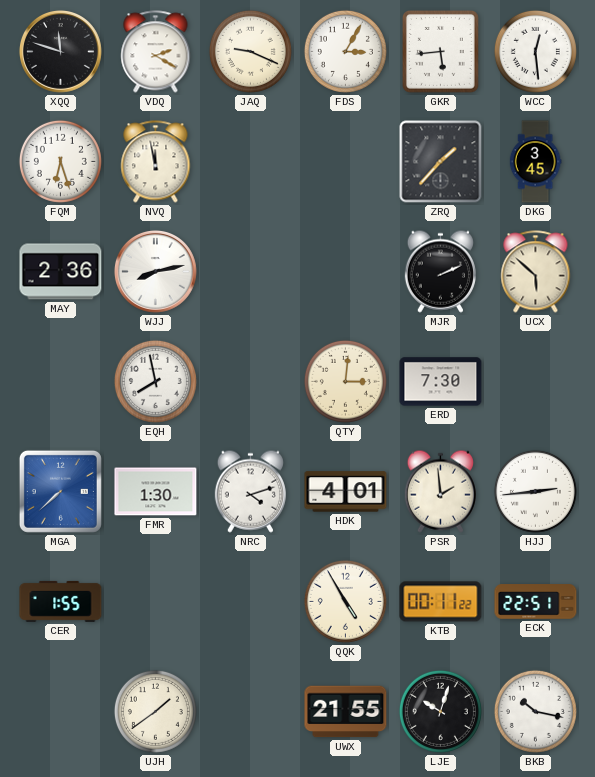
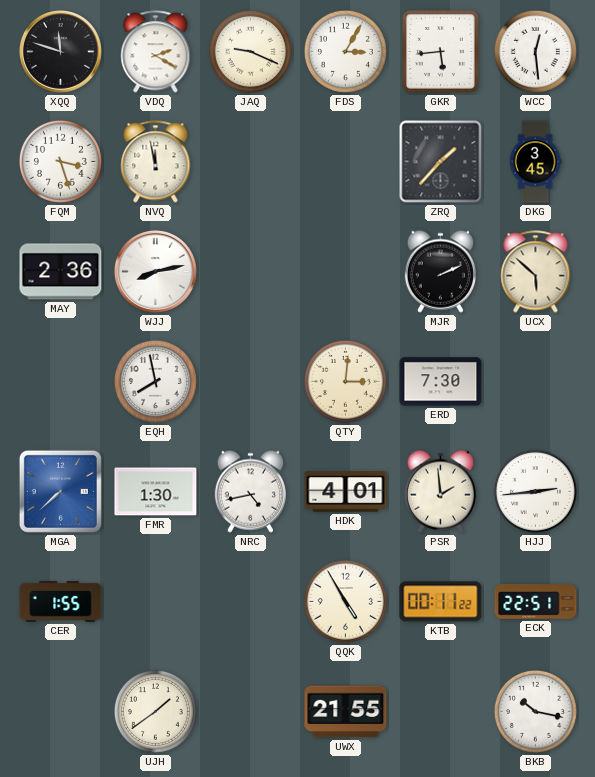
FQM: 6:27 -> 3:27
NRC: 4:12 -> 4:43
LJE: 10:03 -> none
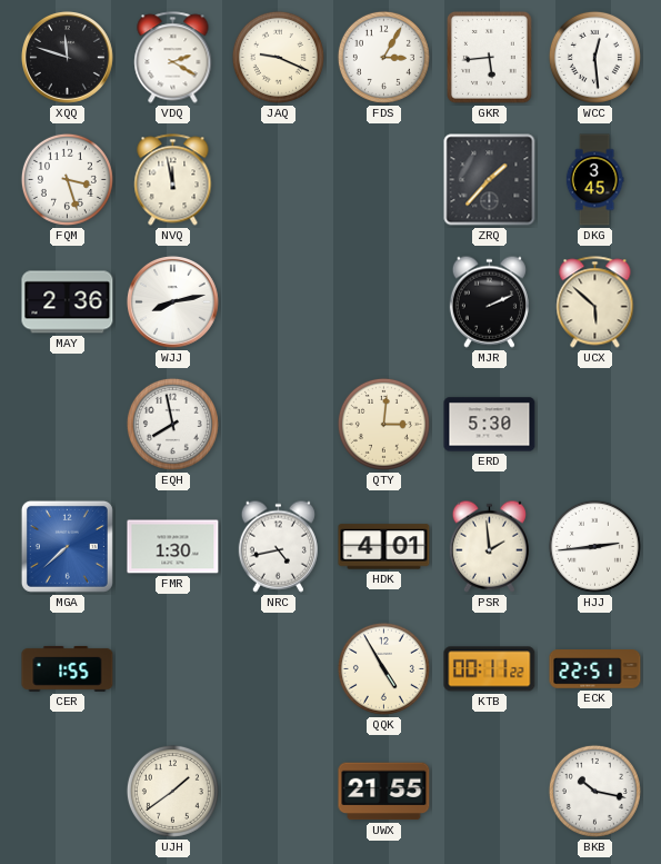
ERD: 7:30 -> 5:30
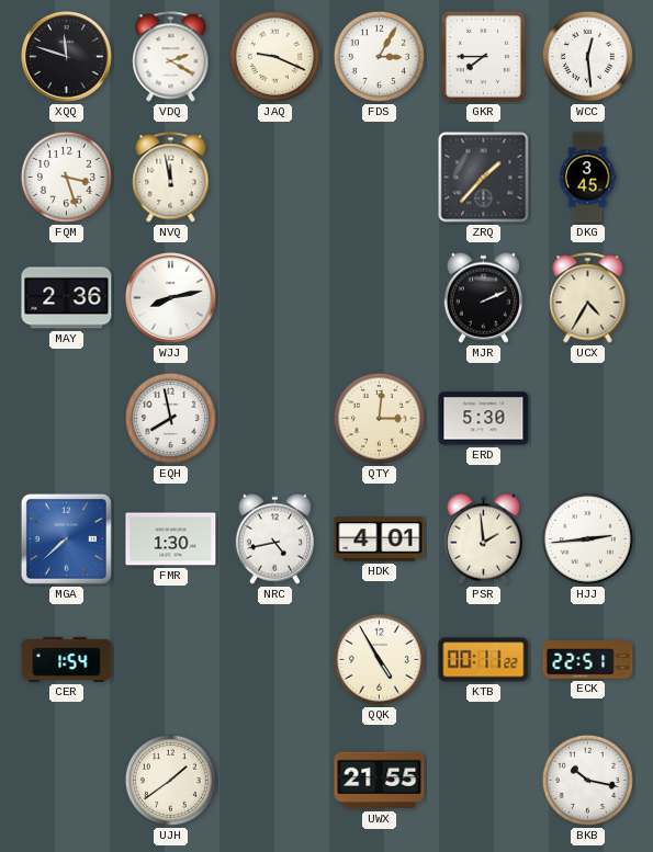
GKR: 5:44 -> 7:45
UCX: 5:52 -> 4:35
CER: 1:55 -> 1:54
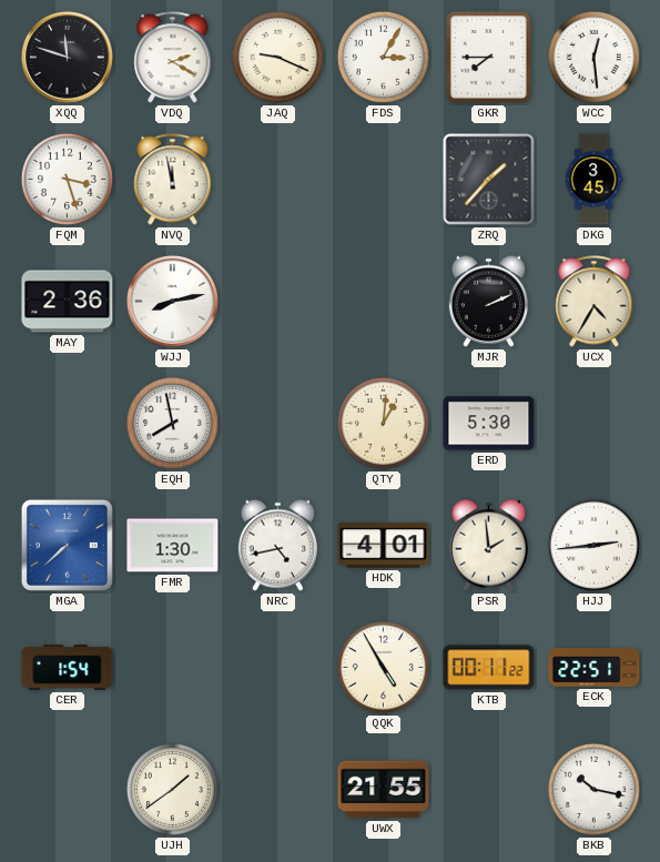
QTY: 3:01 -> 1:01
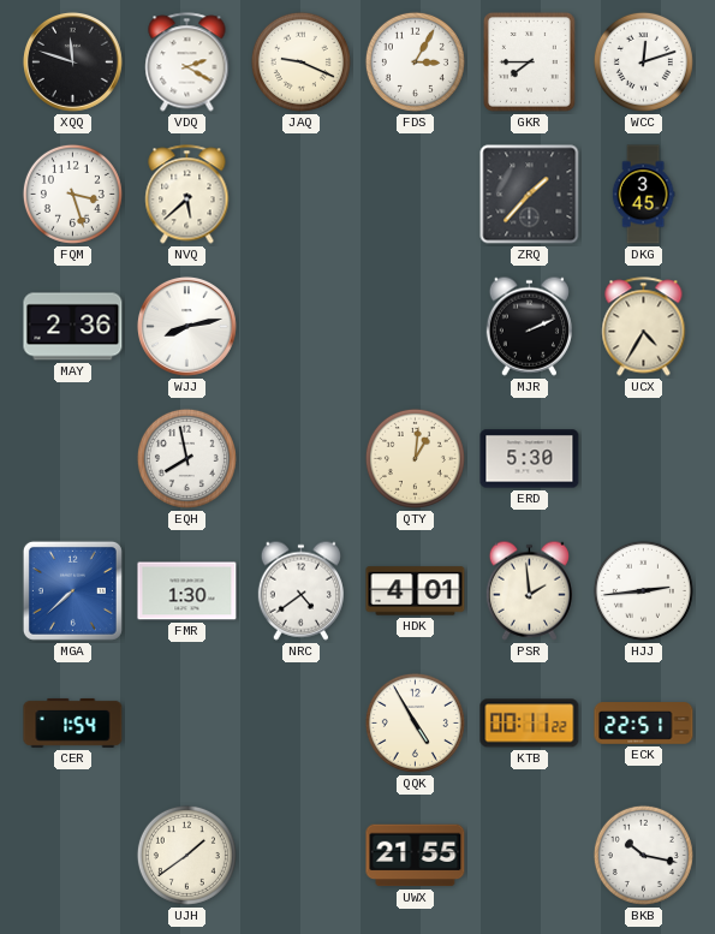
WCC: 12:29 -> 12:12
NVQ: 11:58 -> 5:38
NRC: 4:43 -> 4:39
